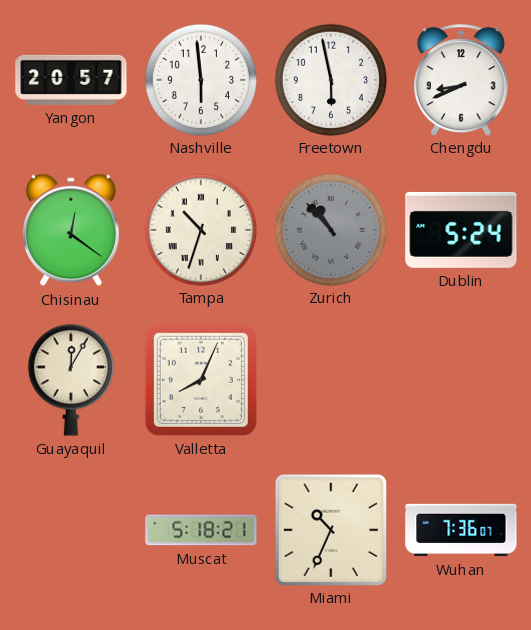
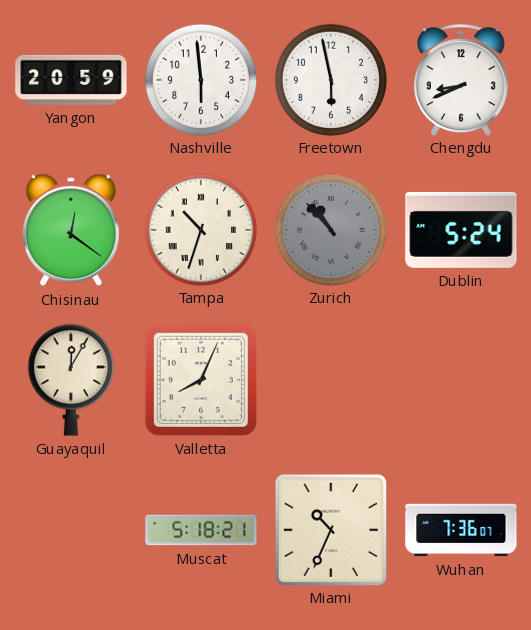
Yangon: 20:57 -> 20:59
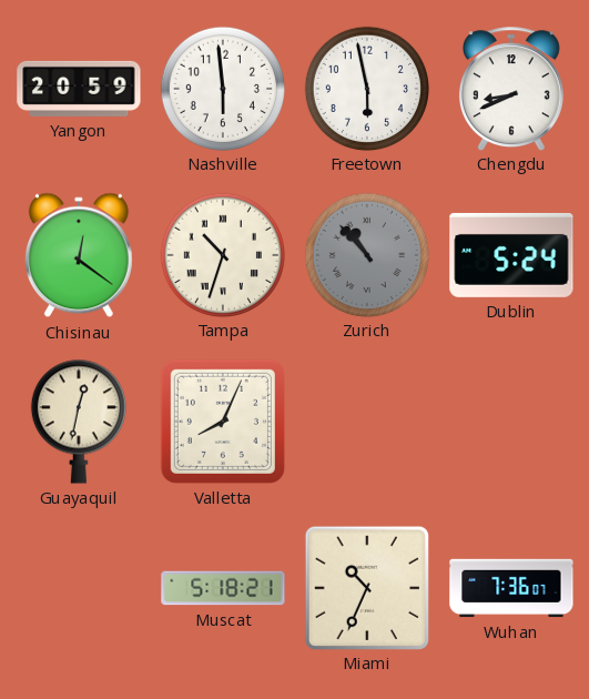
Guayaquil: 12:05 -> 12:32
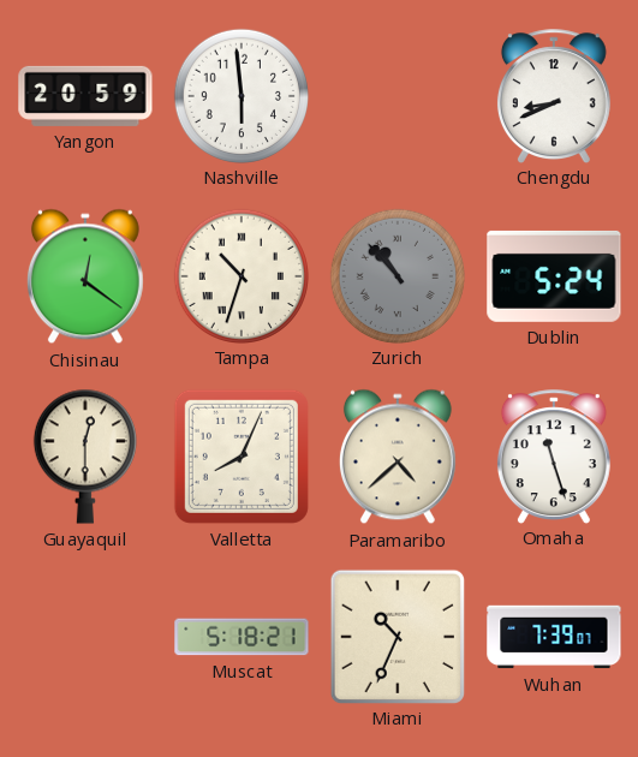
Freetown: 5:58 -> none
Guayaquil: 12:32 -> 12:30
Paramaribo: none -> 4:38
Omaha: none -> 11:27
Wuhan: 7:36 -> 7:39
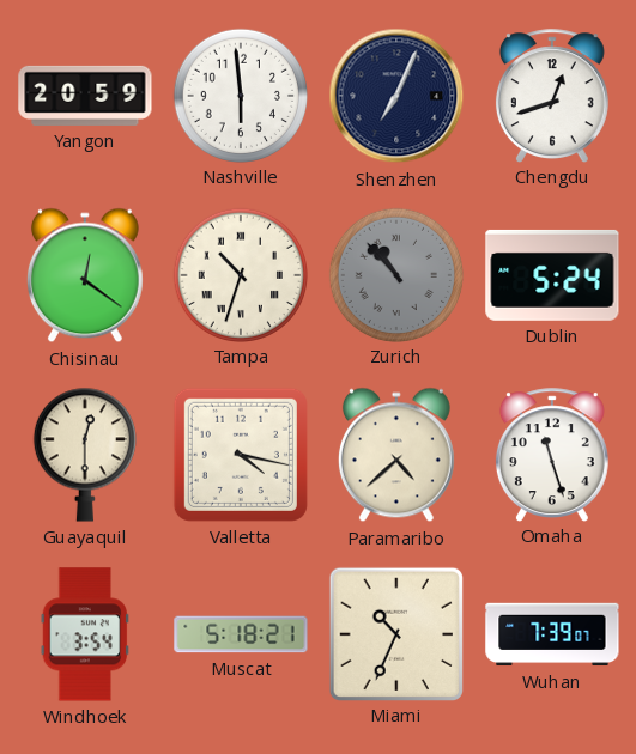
Shenzhen: none -> 7:04
Chengdu: 8:41 -> 12:42
Valletta: 8:04 -> 4:17
Windhoek: none -> 3:54
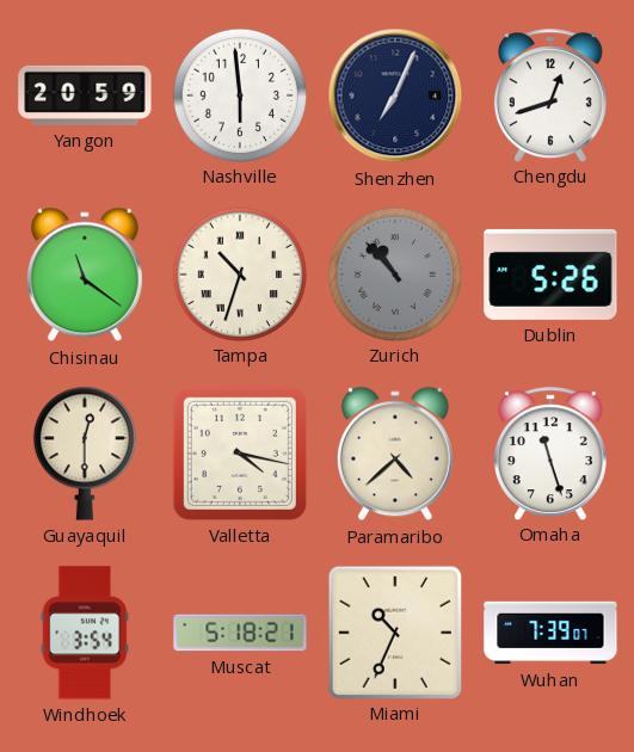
Chisinau: 12:21 -> 11:21
Dublin: 5:24 -> 5:26
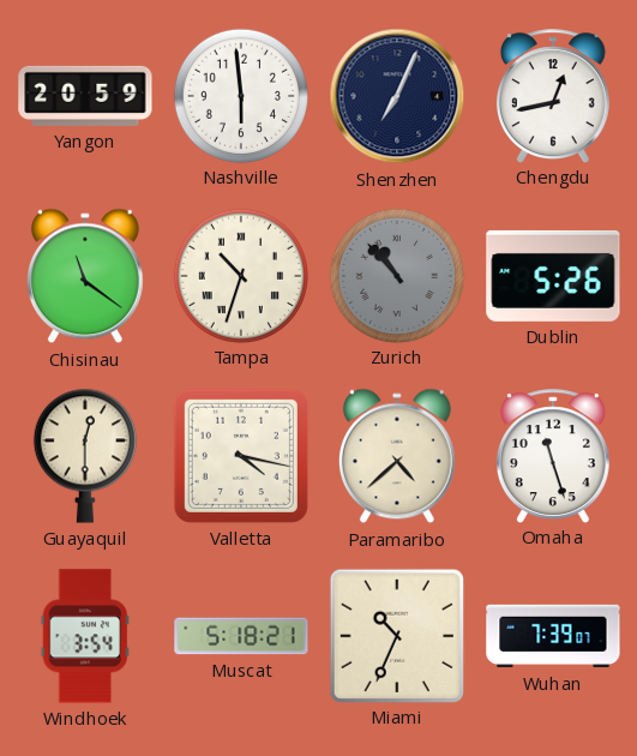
Chengdu: 12:42 -> 12:43
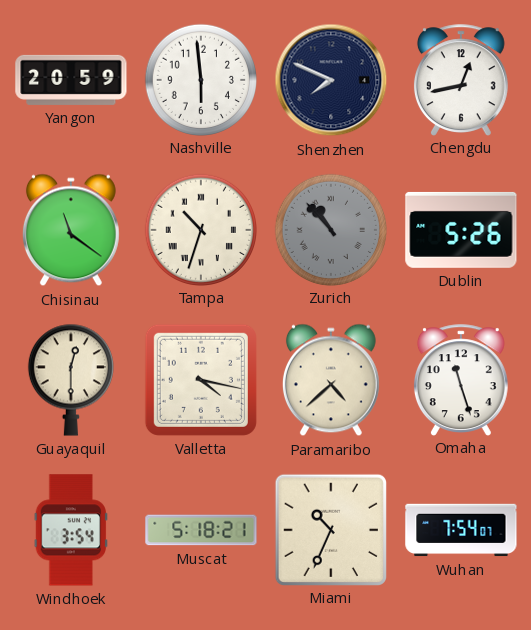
Shenzhen: 7:04 -> 7:49
Wuhan: 7:39 -> 7:54
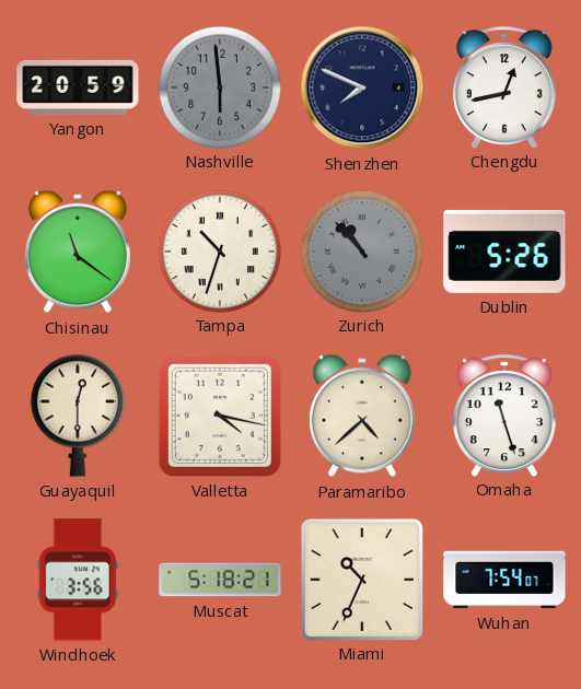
Nashville dial: white -> grey
Windhoek: 3:54 -> 3:56
